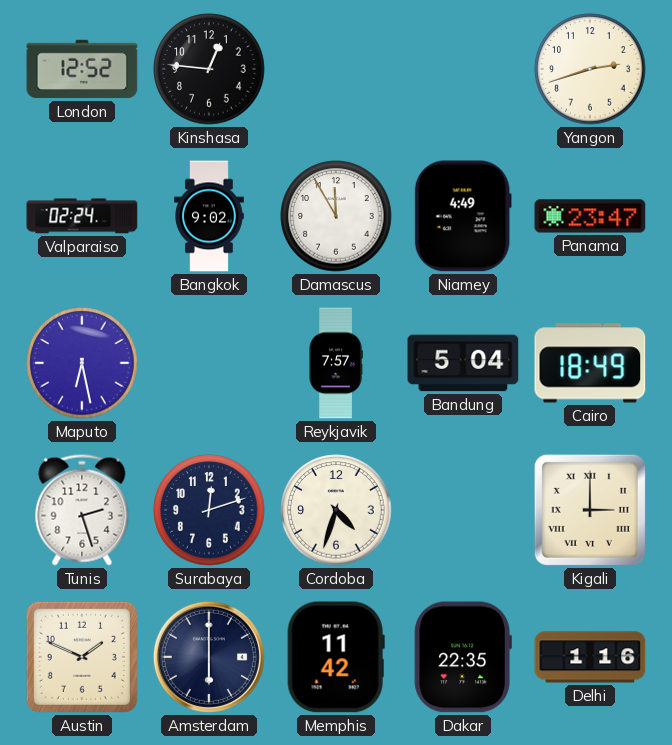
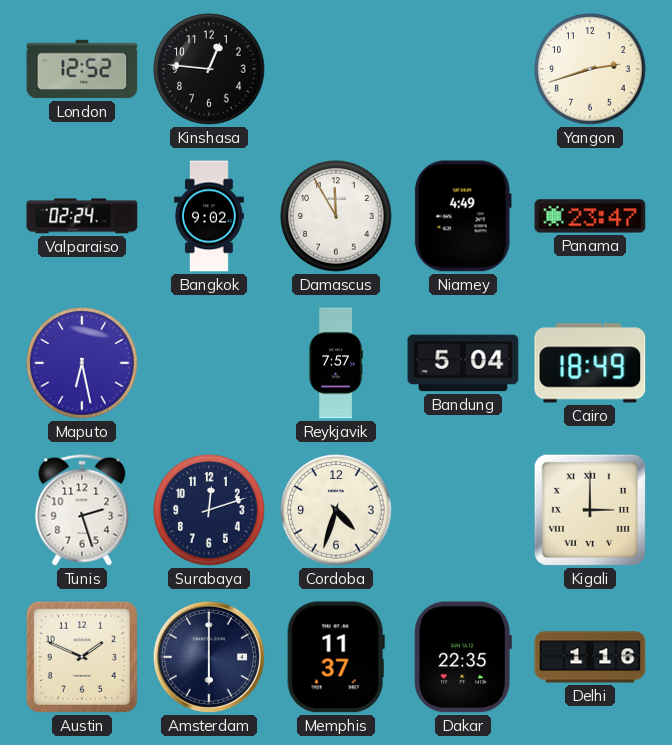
Memphis: 11:42 -> 11:37
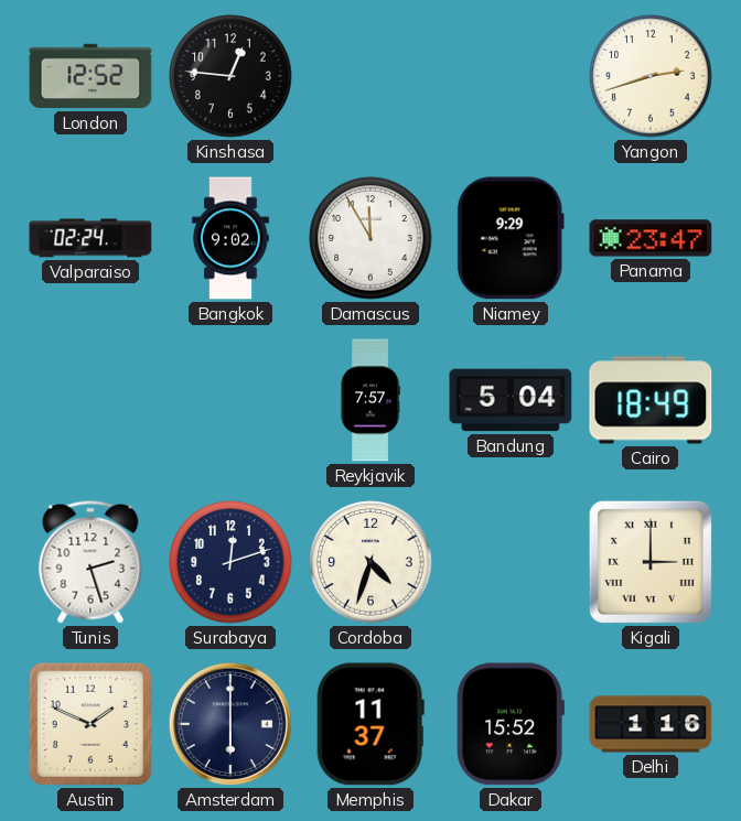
Niamey: 4:49 -> 9:29
Maputo: 6:28 -> none
Dakar: 22:35 -> 15:52
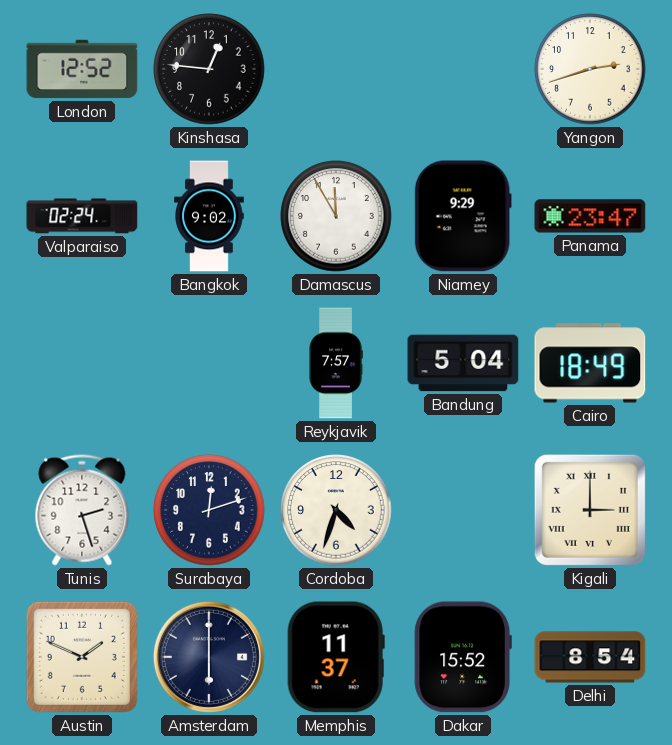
Delhi: 1:16 -> 8:54
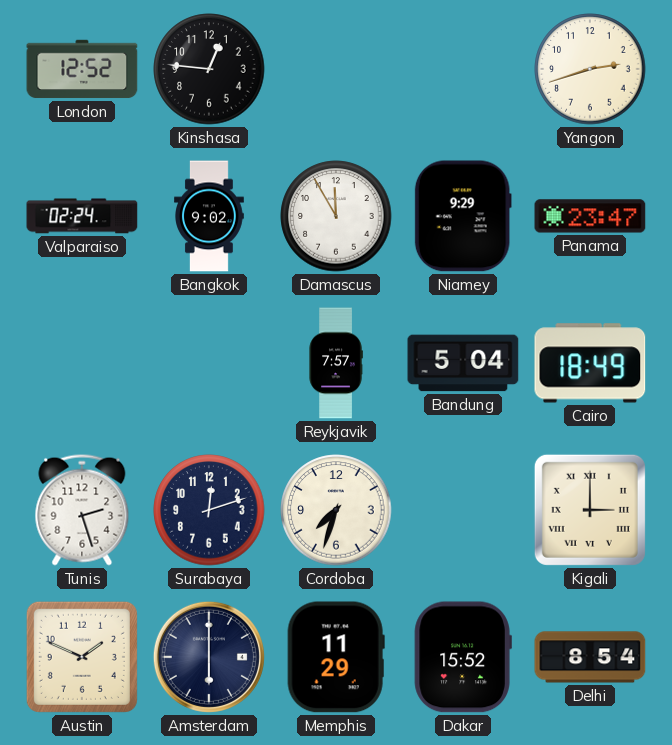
Cordoba: 4:33 -> 7:33
Memphis: 11:37 -> 11:29
